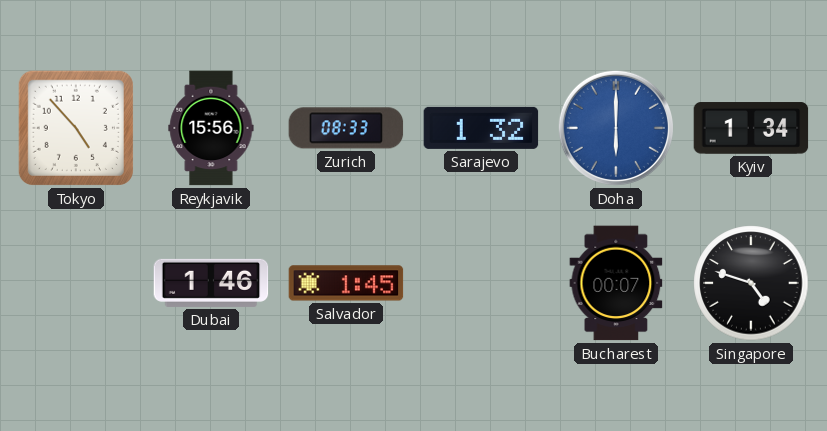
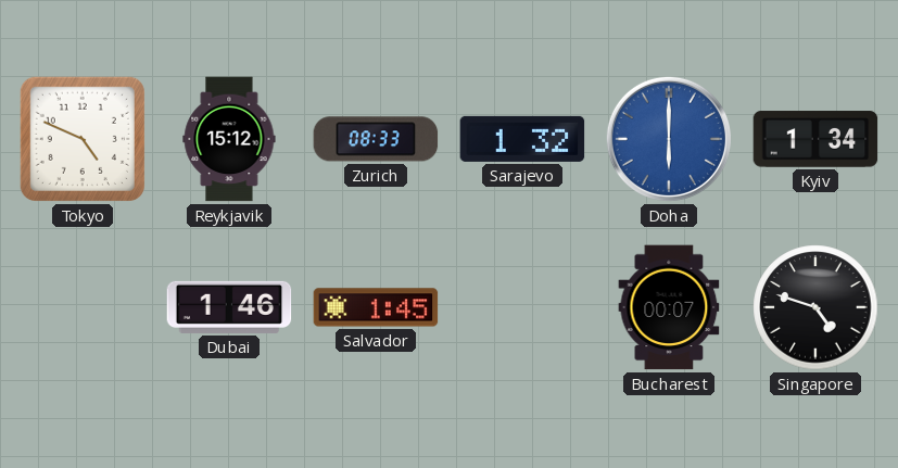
Tokyo: 4:53 -> 4:49
Reykjavik: 15:56 -> 15:12
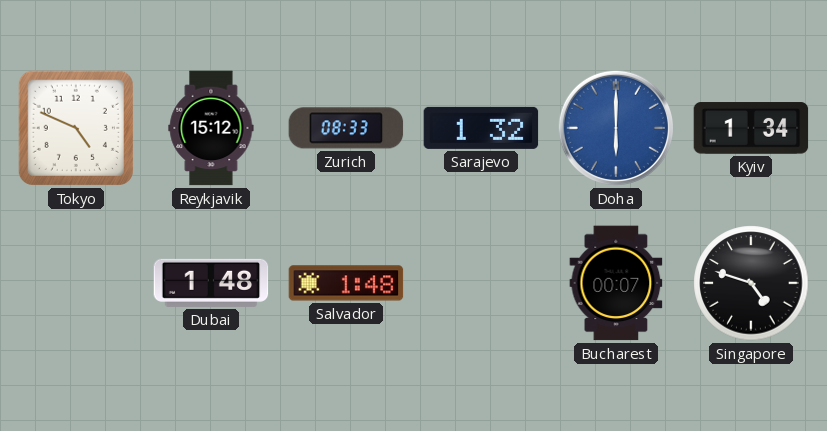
Dubai: 1:46 -> 1:48
Salvador: 1:45 -> 1:48
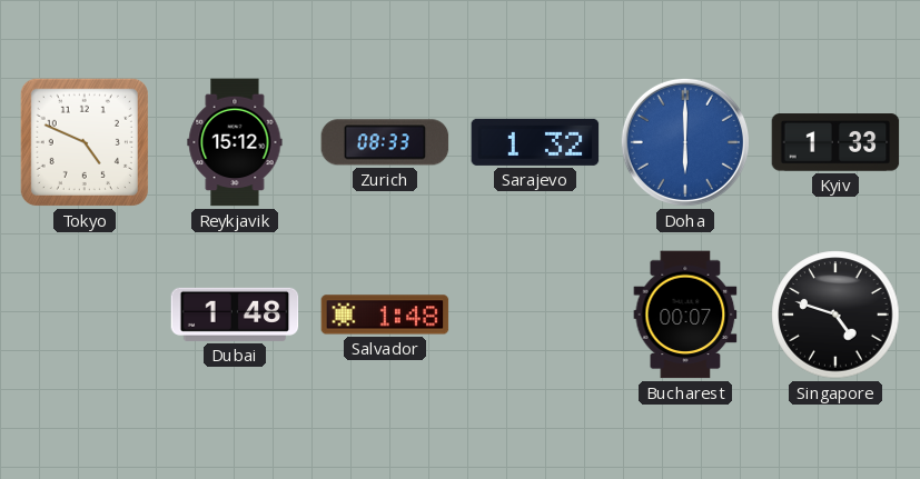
Kyiv: 1:34 -> 1:33
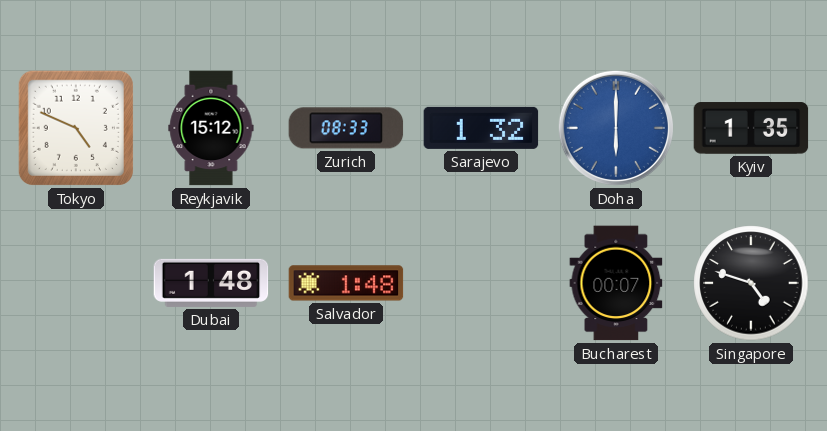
Kyiv: 1:33 -> 1:35
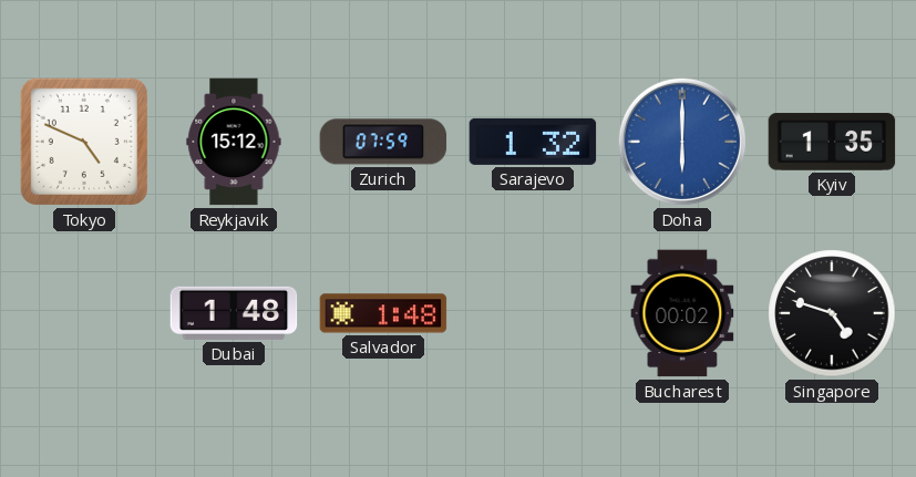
Zurich: 08:33 -> 07:59
Bucharest: 00:07 -> 00:02
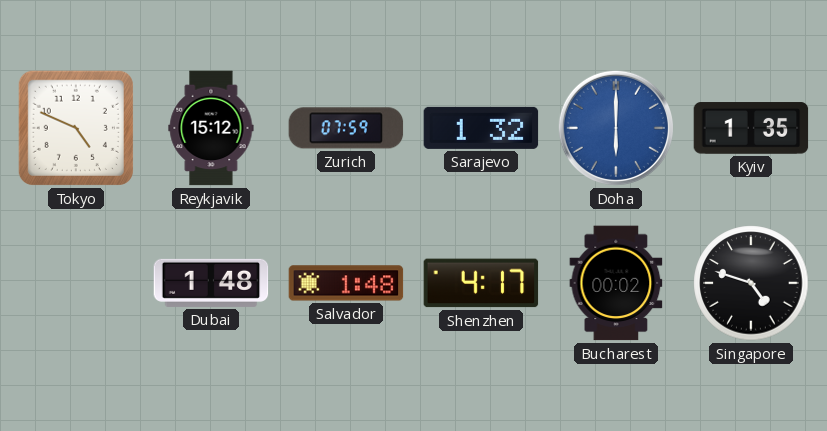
Shenzhen: none -> 4:17
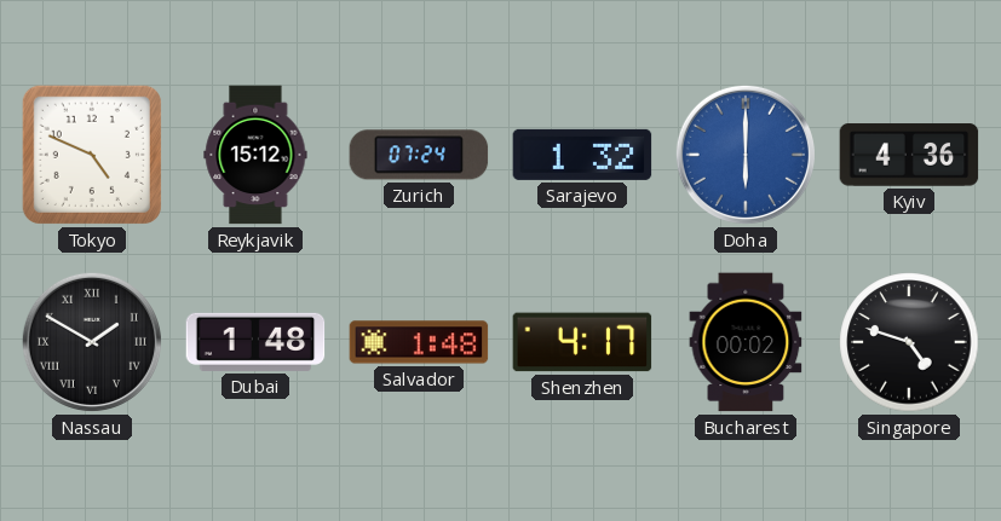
Zurich: 07:59 -> 07:24
Kyiv: 1:35 -> 4:36
Nassau: none -> 1:50
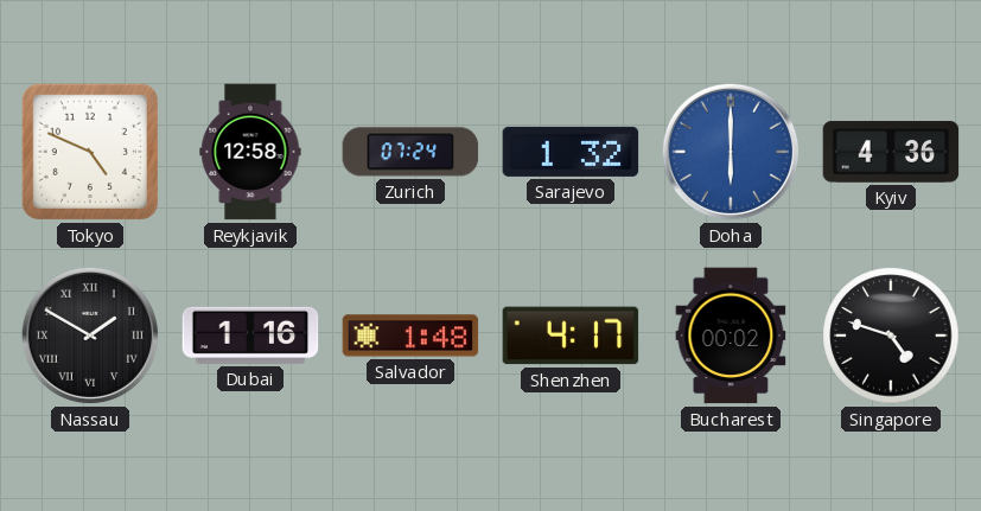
Reykjavik: 15:12 -> 12:58
Dubai: 1:48 -> 1:16
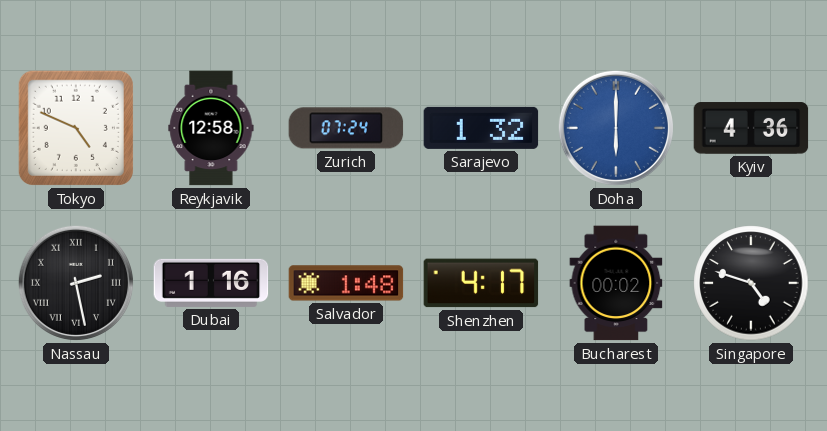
Nassau: 1:50 -> 2:28
